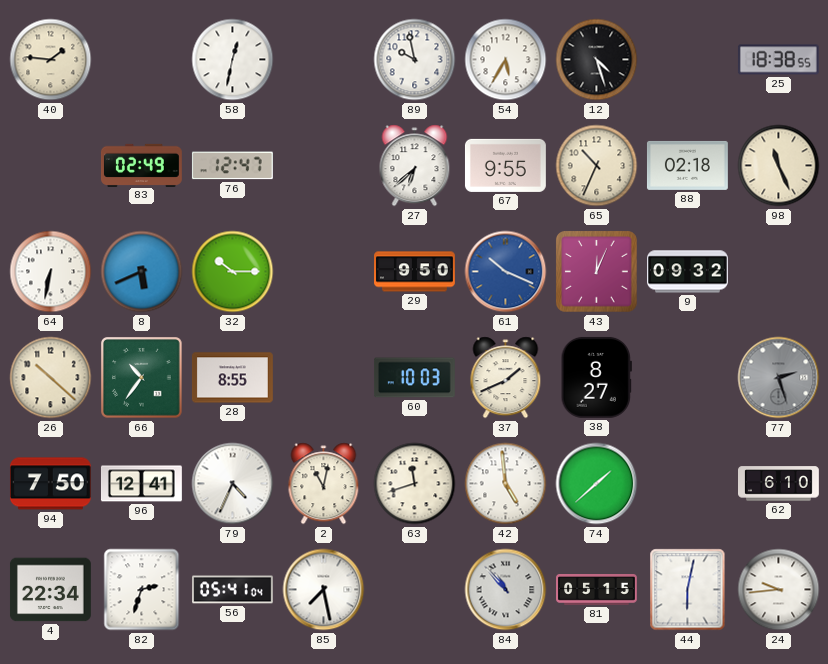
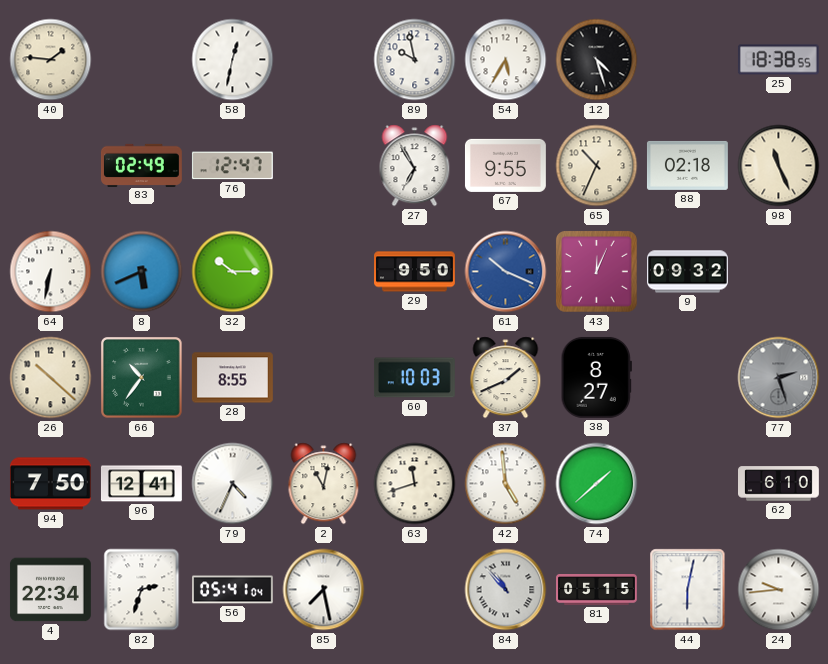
27: 6:38 -> 6:55
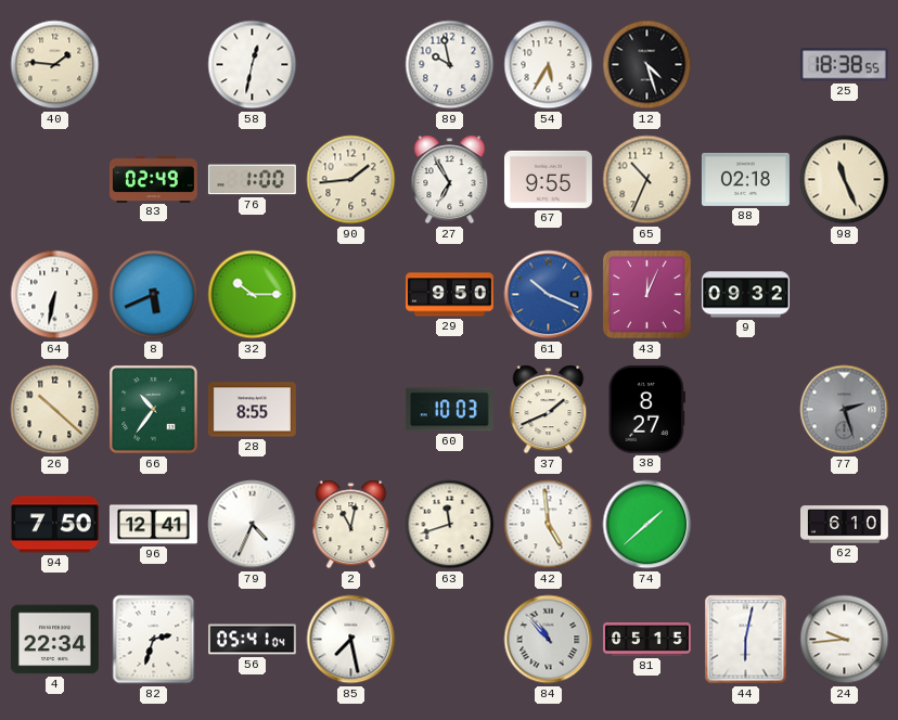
76: 12:47 -> 1:00
90: none -> 1:44
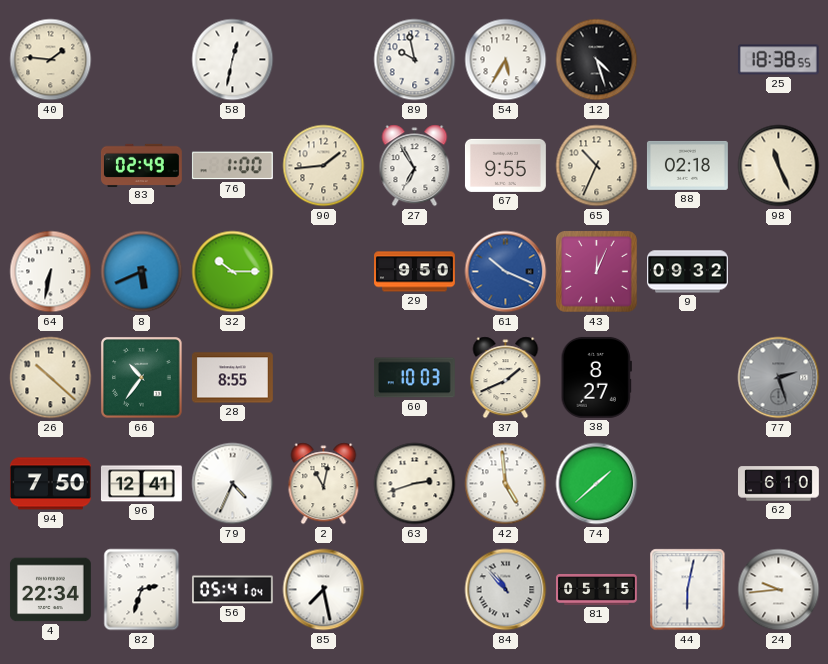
63: 11:42 -> 2:42
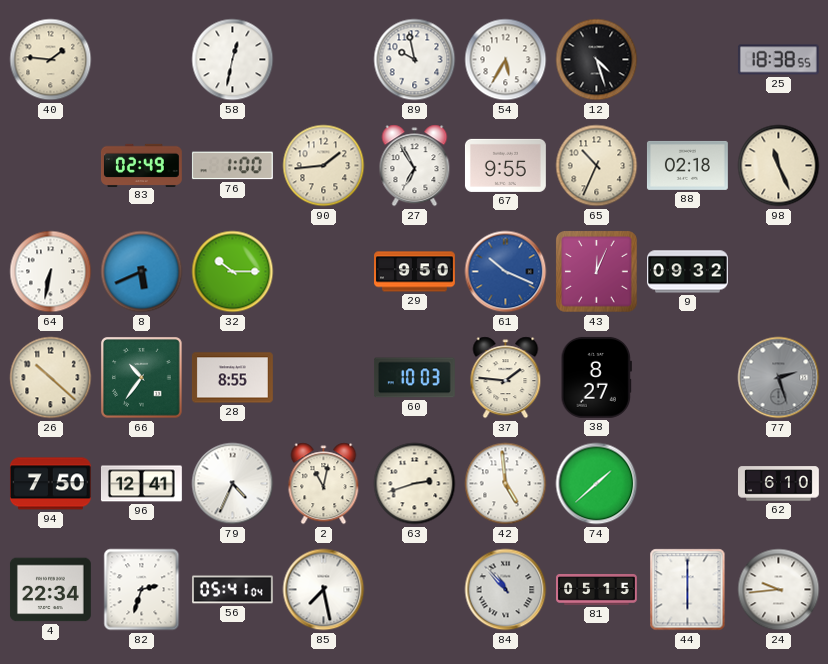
37: 1:41 -> 1:46
44: 6:02 -> 6:00
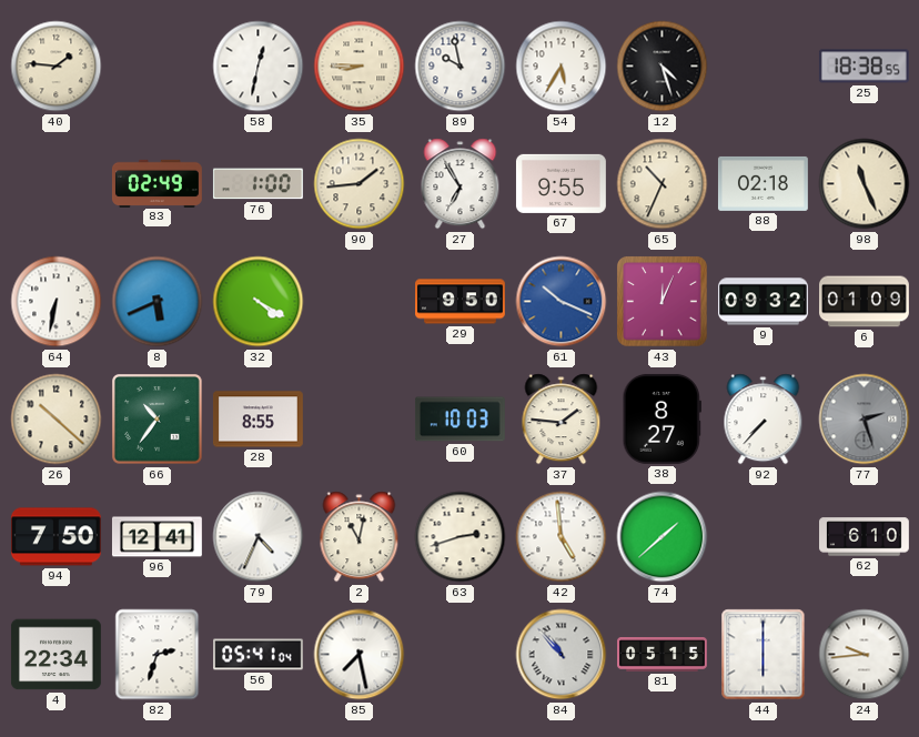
35: none -> 8:45
32: 10:15 -> 4:20
6: none -> 01:09
92: none -> 7:37
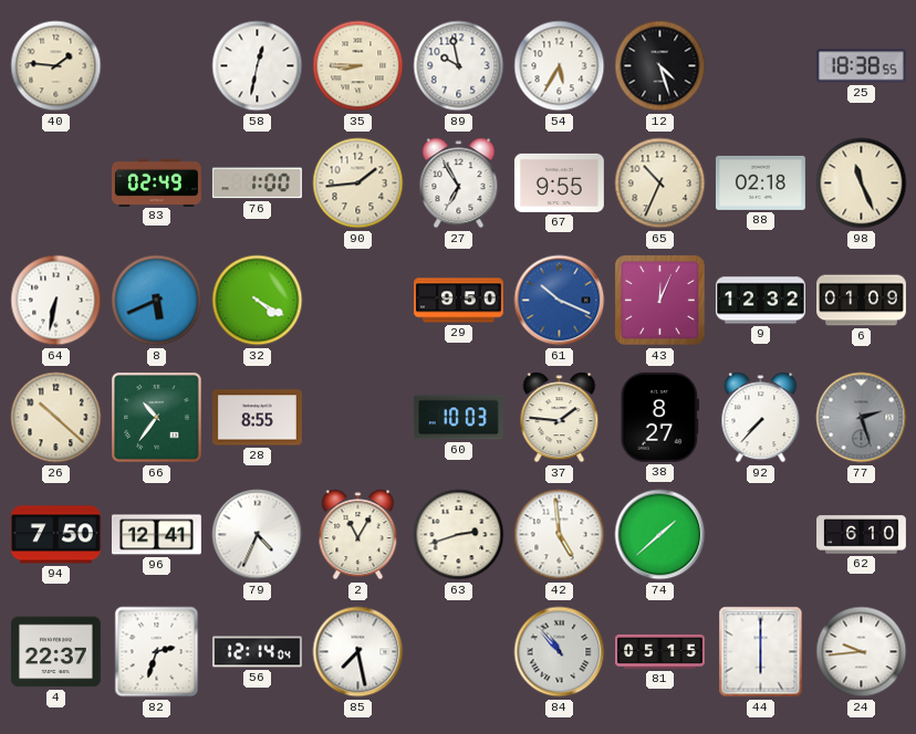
9: 09:32 -> 12:32
2: 11:02 -> 11:05
4: 22:34 -> 22:37
56: 05:41 -> 12:14
